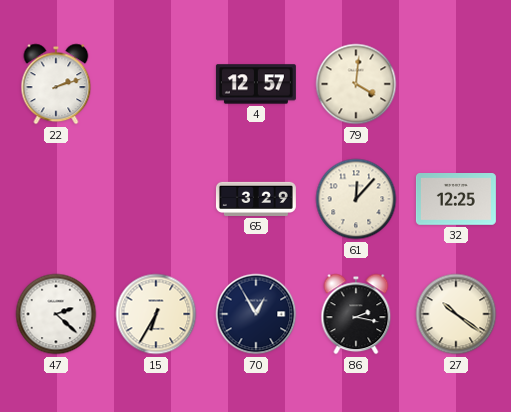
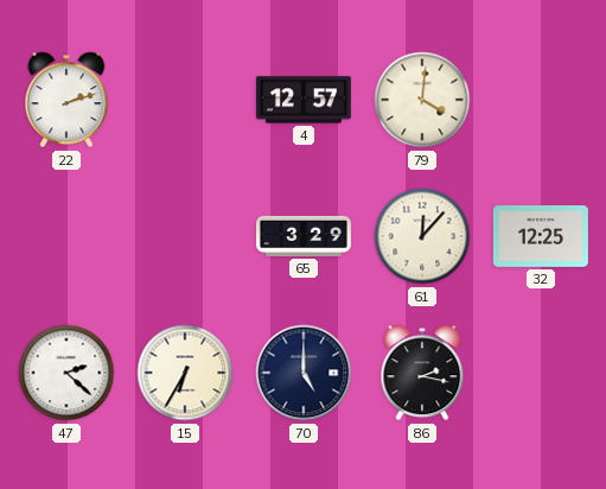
70: 12:55 -> 5:00
27: 10:21 -> none
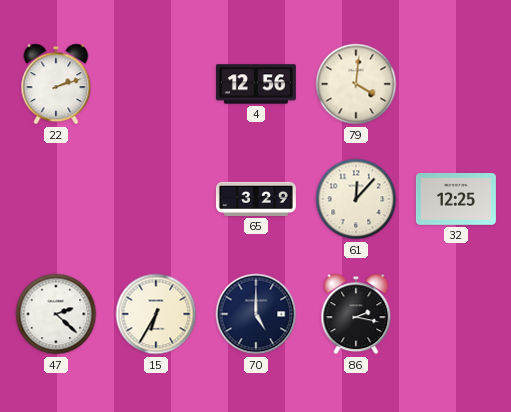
4: 12:57 -> 12:56
